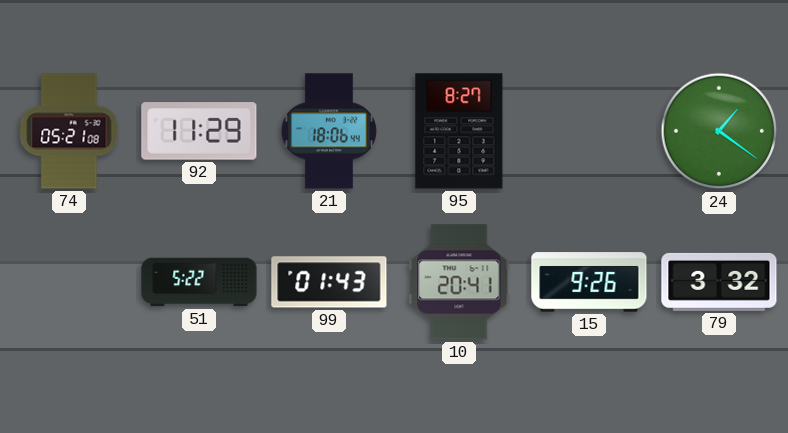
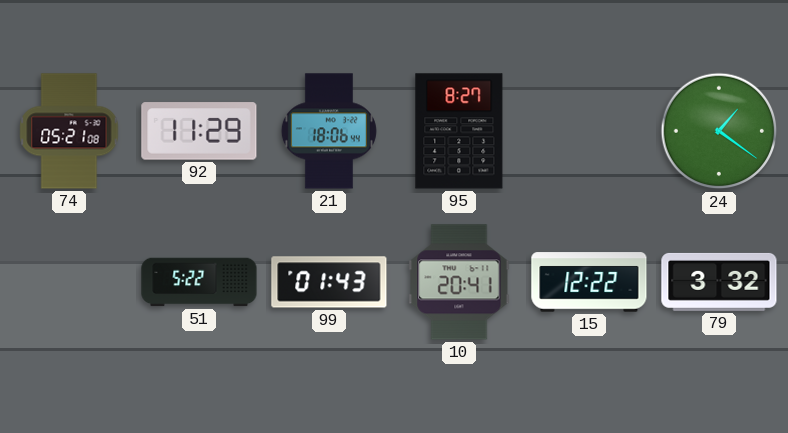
15: 9:26 -> 12:22
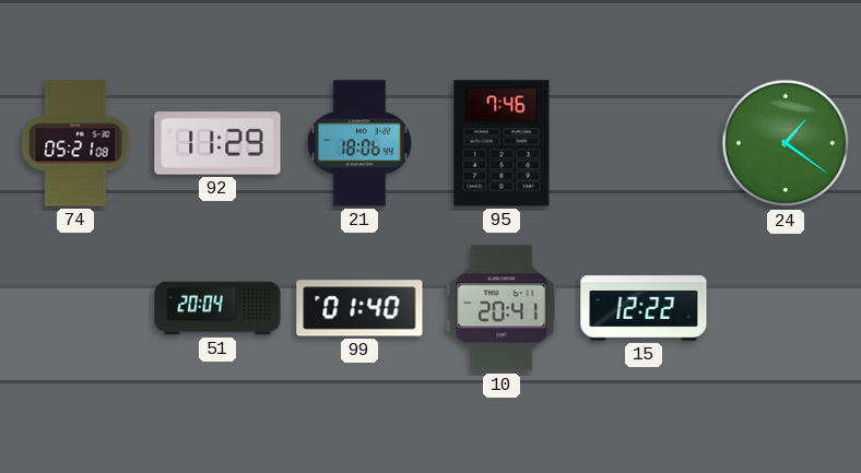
95: 8:27 -> 7:46
51: 5:22 -> 20:04
99: 01:43 -> 01:40
79: 3:32 -> none
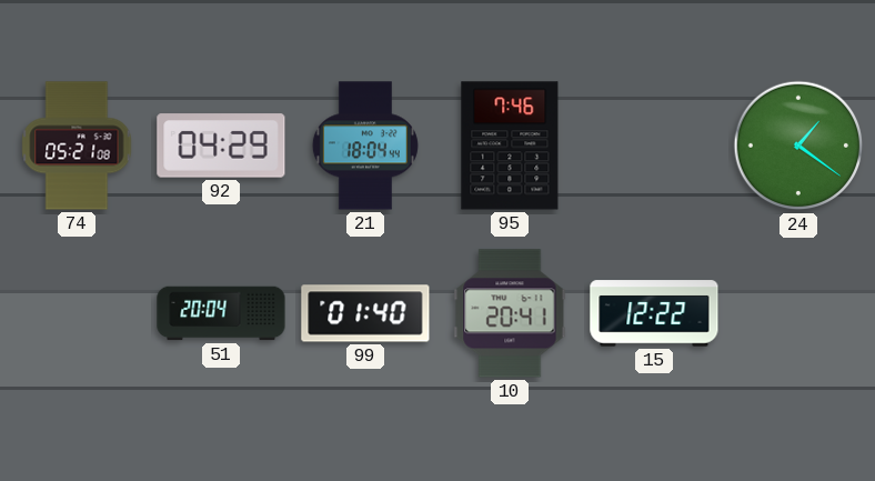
92: 11:29 -> 04:29
21: 18:06 -> 18:04
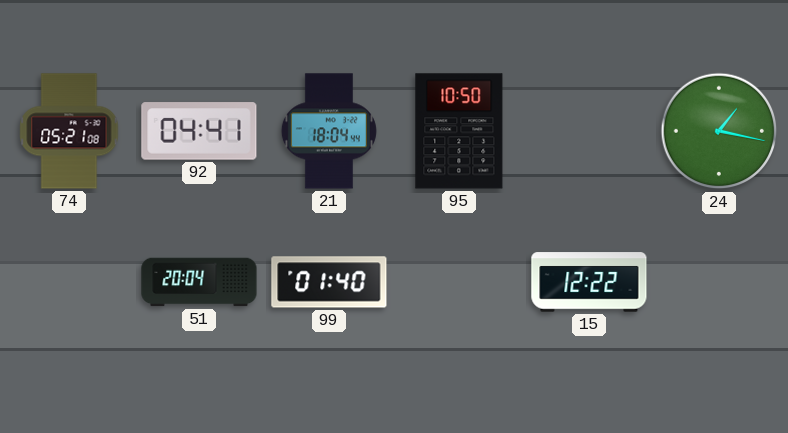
92: 04:29 -> 04:41
95: 7:46 -> 10:50
24: 1:21 -> 1:17
10: 20:41 -> none
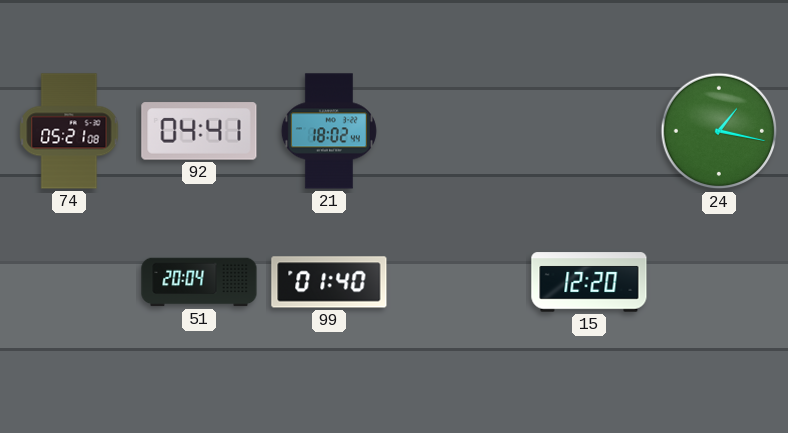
21: 18:04 -> 18:02
95: 10:50 -> none
15: 12:22 -> 12:20
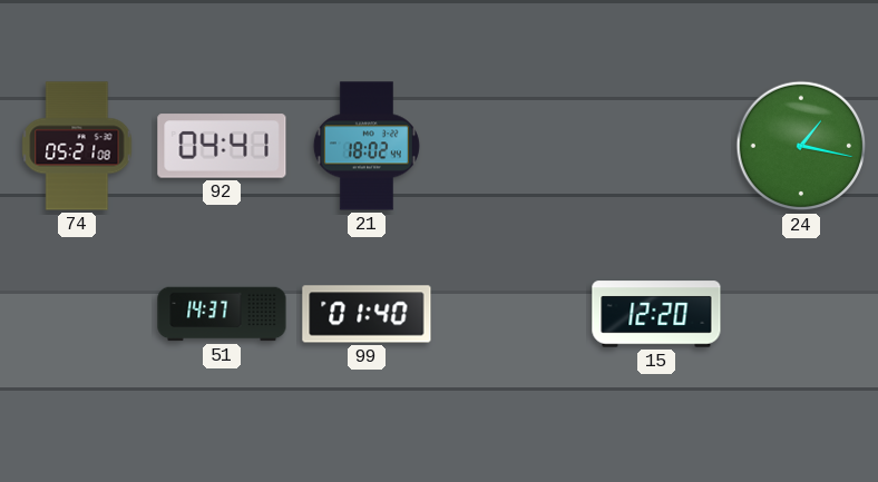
51: 20:04 -> 14:37
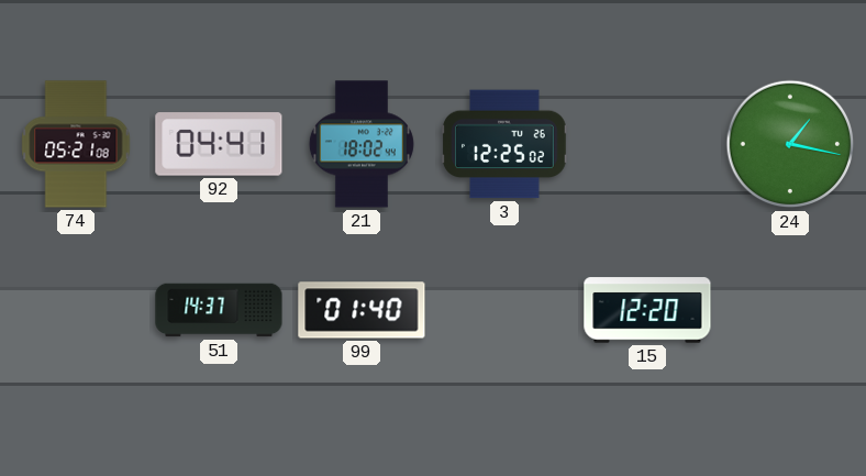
3: none -> 12:25
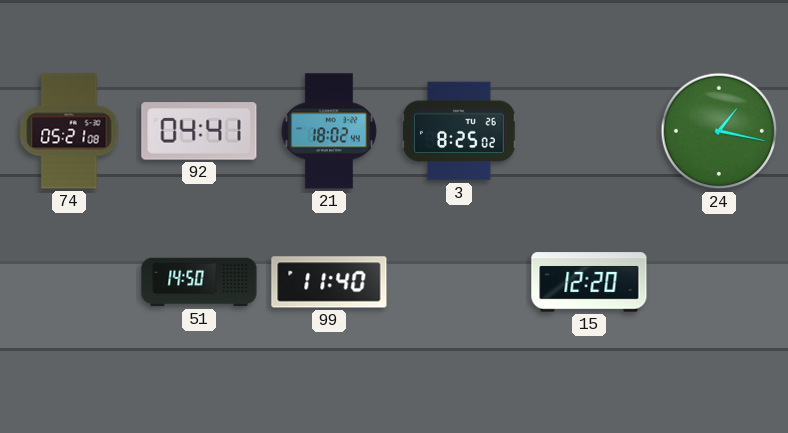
3: 12:25 -> 8:25
51: 14:37 -> 14:50
99: 01:40 -> 11:40
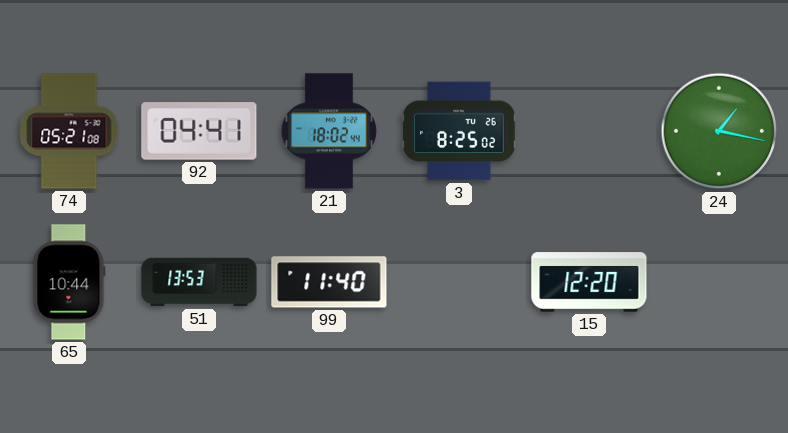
65: none -> 10:44
51: 14:50 -> 13:53
